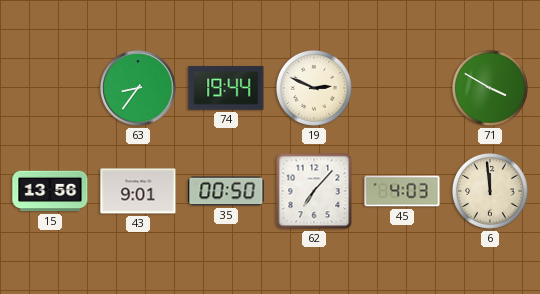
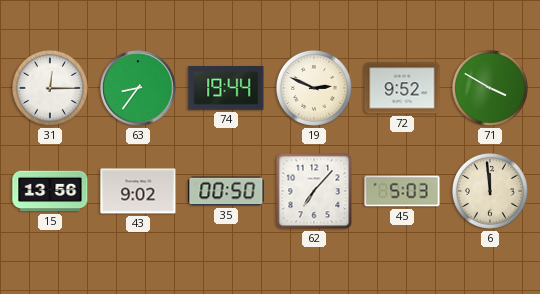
31: none -> 12:15
72: none -> 9:52
43: 9:01 -> 9:02
45: 4:03 -> 5:03
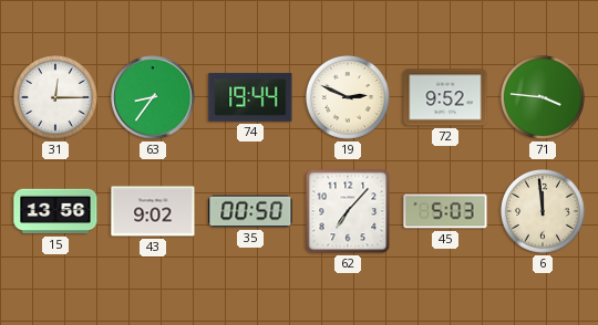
71: 3:50 -> 3:46
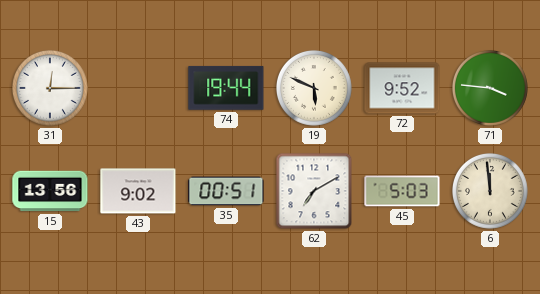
63: 8:36 -> none
19: 2:49 -> 5:49
35: 00:50 -> 00:51
62: 7:07 -> 7:10
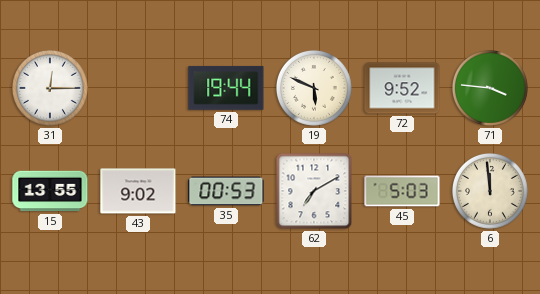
15: 13:56 -> 13:55
35: 00:51 -> 00:53
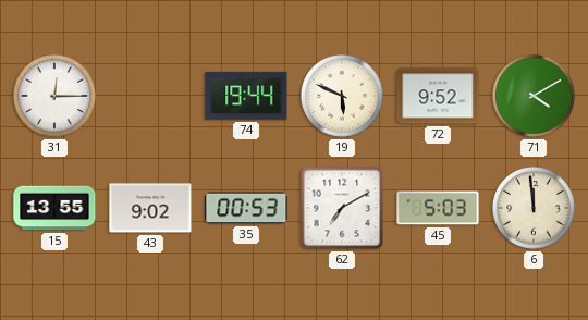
71: 3:46 -> 4:10
